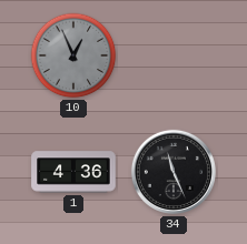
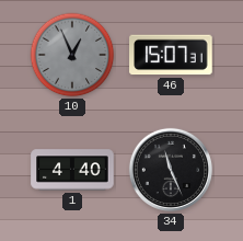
46: none -> 15:07
1: 4:36 -> 4:40
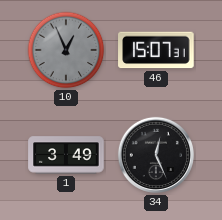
1: 4:40 -> 3:49
34: 11:26 -> 12:26
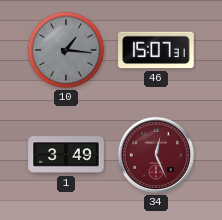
10: 12:56 -> 1:16
34 dial: black -> burgundy
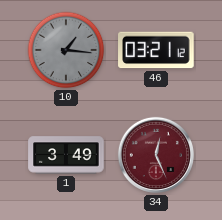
46: 15:07 -> 03:21
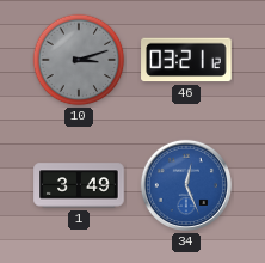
10: 1:16 -> 3:12
34 dial: burgundy -> blue
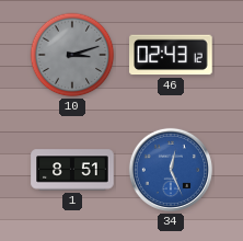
46: 03:21 -> 02:43
1: 3:49 -> 8:51
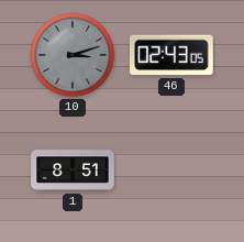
46: 02:43:12 -> 02:43:05
34: 12:26 -> none
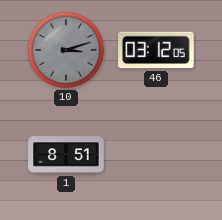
46: 02:43 -> 03:12
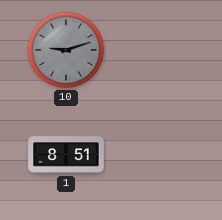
10: 3:12 -> 9:12
46: 03:12 -> none
